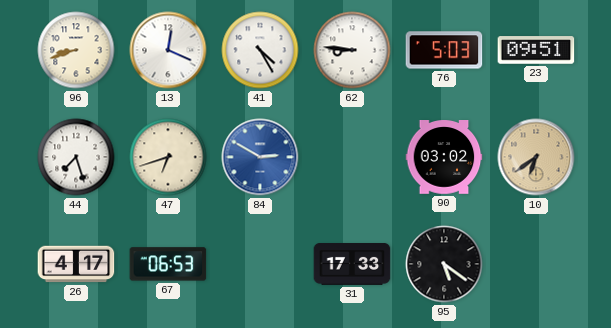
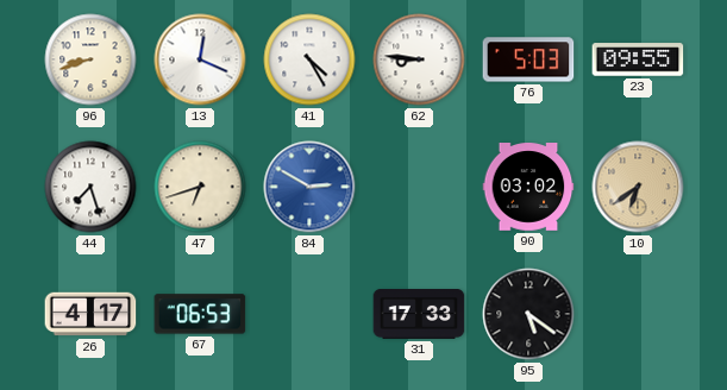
23: 09:51 -> 09:55
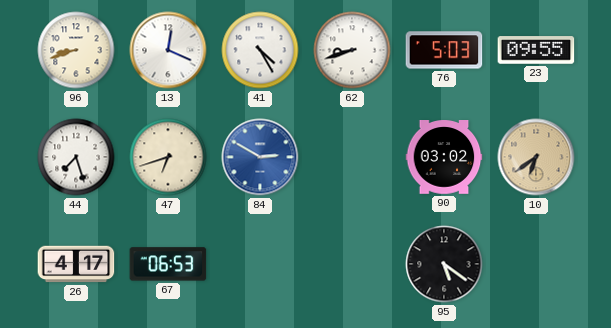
62: 8:46 -> 8:42
31: 17:33 -> none
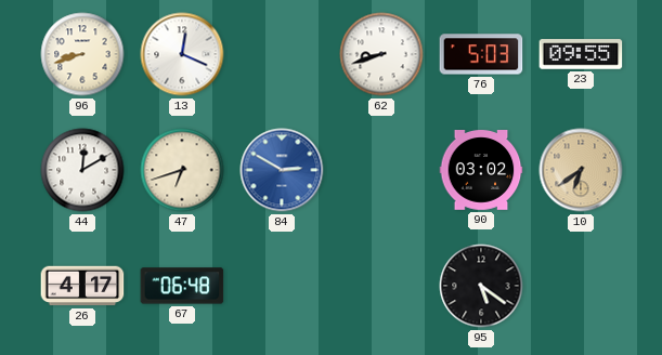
41: 4:25 -> none
44: 7:27 -> 12:10
67: 06:53 -> 06:48
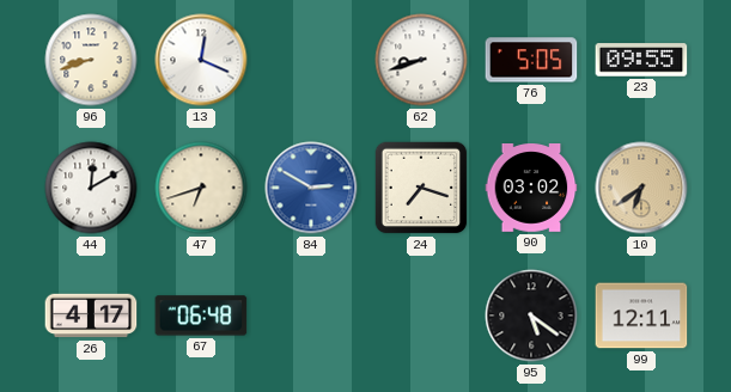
76: 5:03 -> 5:05
24: none -> 7:18
99: none -> 12:11
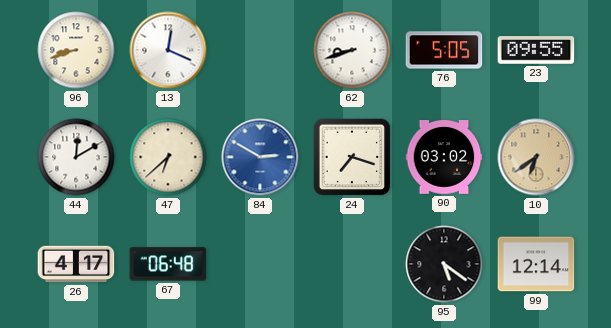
47: 6:42 -> 6:38
99: 12:11 -> 12:14
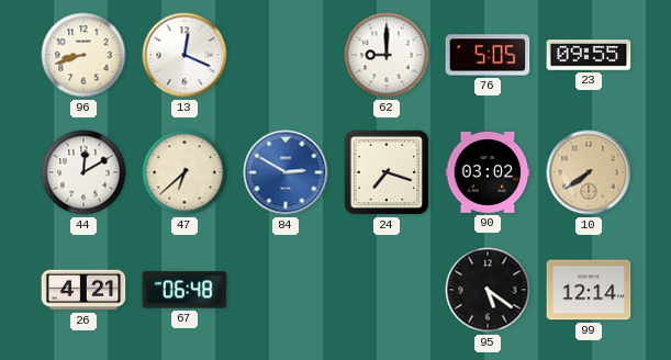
62: 8:42 -> 9:00
10: 6:39 -> 7:39
26: 4:17 -> 4:21
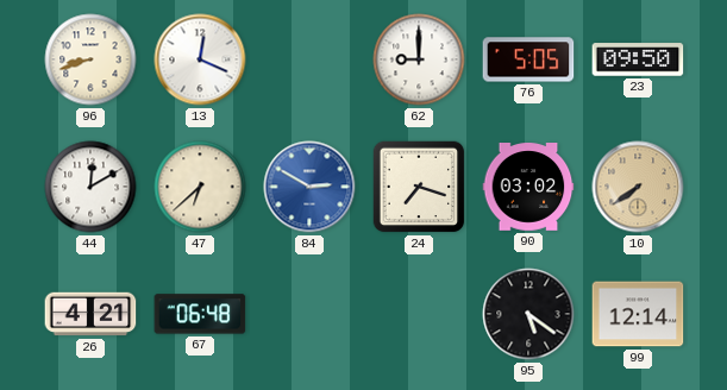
23: 09:55 -> 09:50
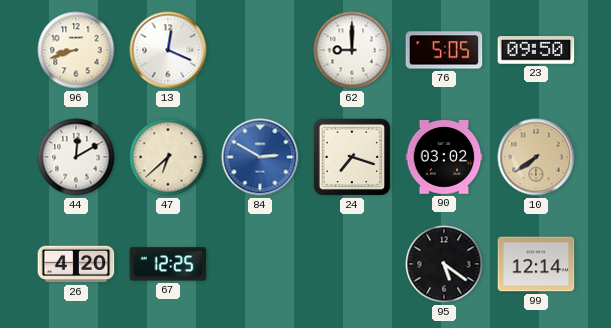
26: 4:21 -> 4:20
67: 06:48 -> 12:25
